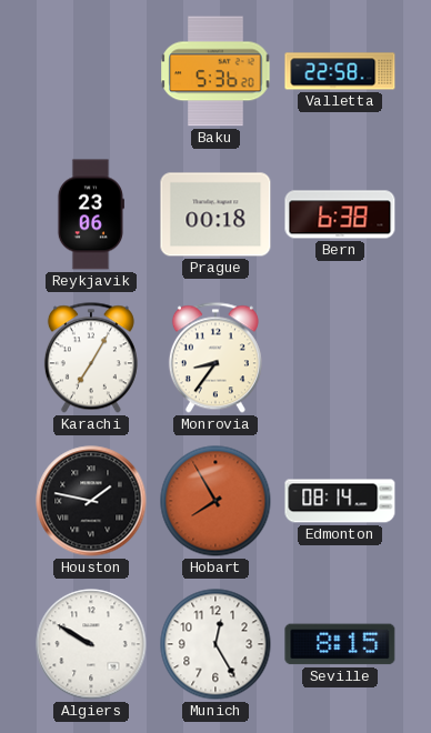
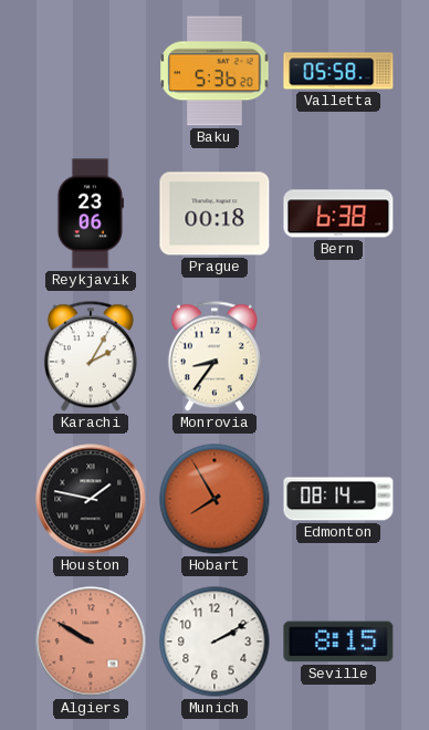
Valletta: 22:58 -> 05:58
Karachi: 7:05 -> 2:05
Algiers dial: white -> salmon
Munich: 12:25 -> 2:10
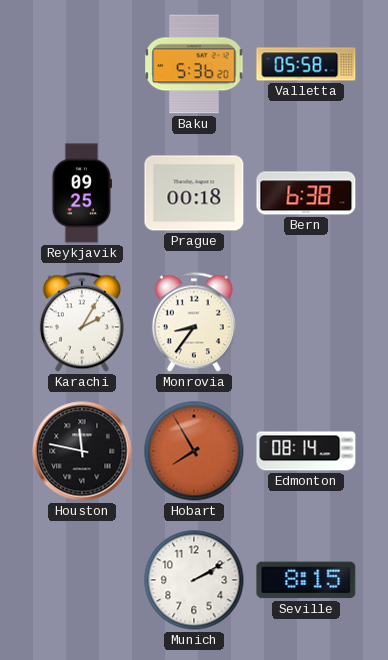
Reykjavik: 23:06 -> 09:25
Houston: 1:47 -> 11:47
Algiers: 9:50 -> none
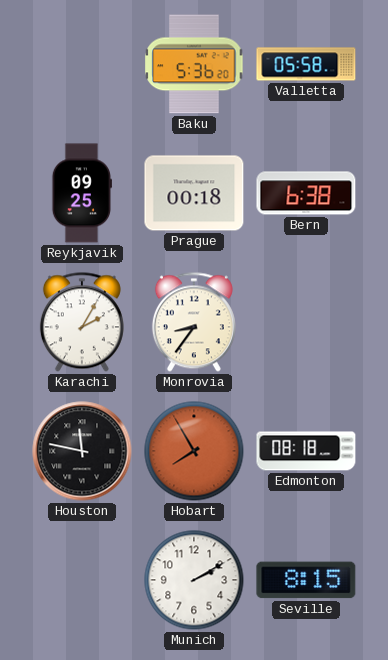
Edmonton: 08:14 -> 08:18
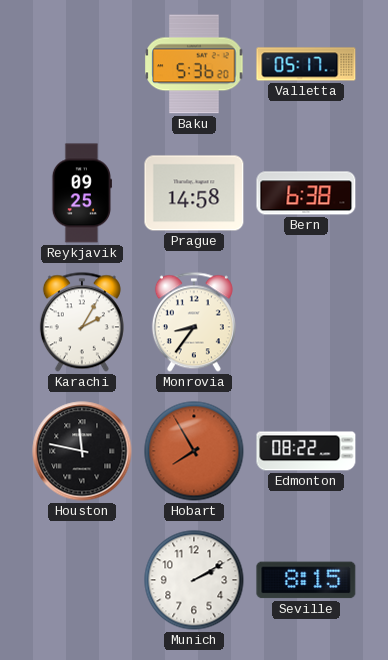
Valletta: 05:58 -> 05:17
Prague: 00:18 -> 14:58
Edmonton: 08:18 -> 08:22
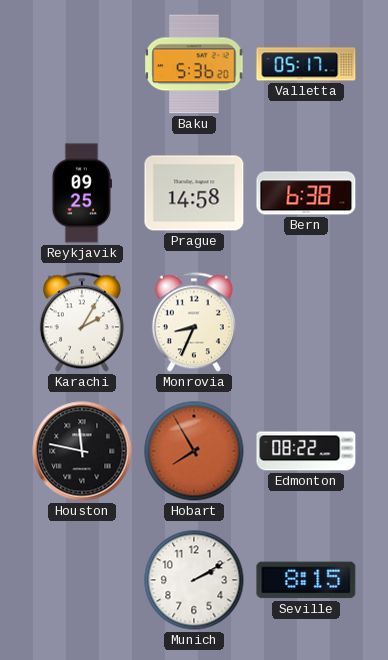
Monrovia: 8:36 -> 8:34
